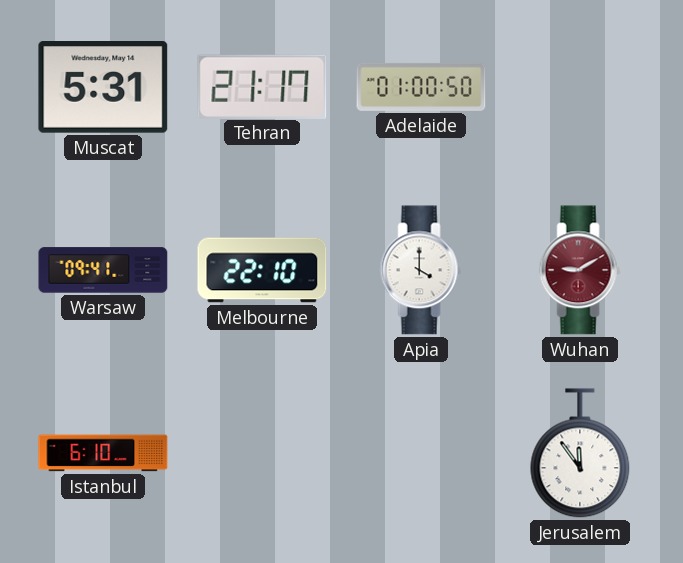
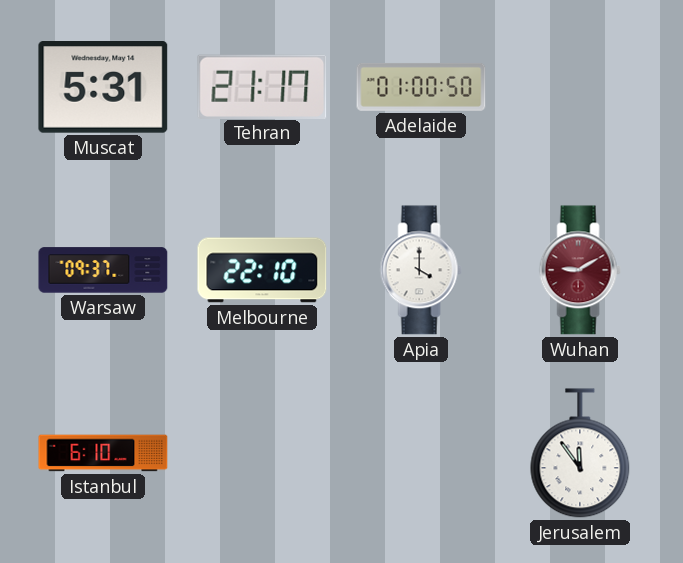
Warsaw: 09:41 -> 09:37
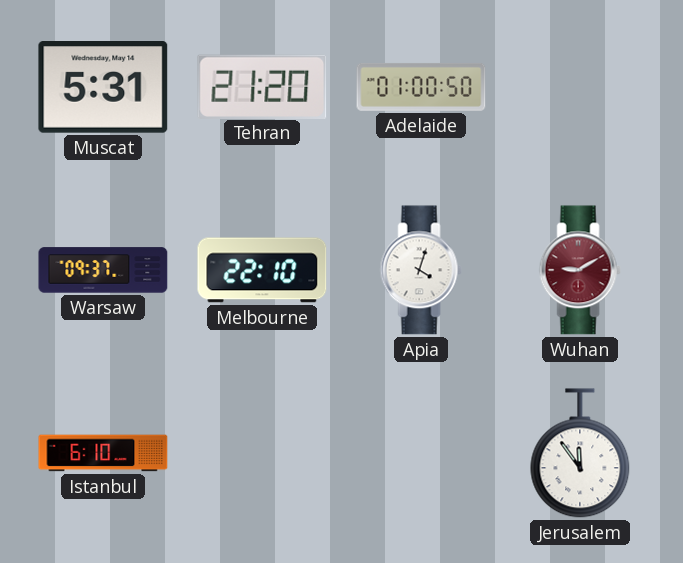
Tehran: 21:17 -> 21:20
Apia: 4:00 -> 4:03
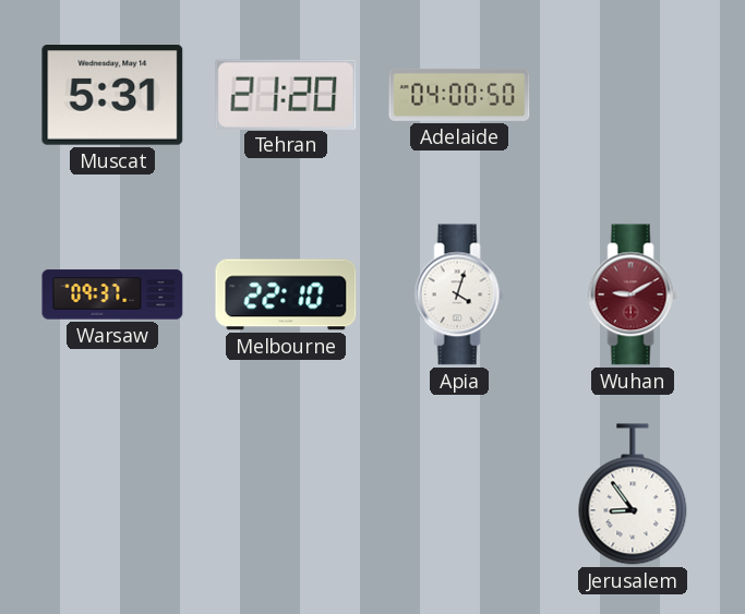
Adelaide: 01:00 -> 04:00
Istanbul: 6:10 -> none
Jerusalem: 11:54 -> 8:54
